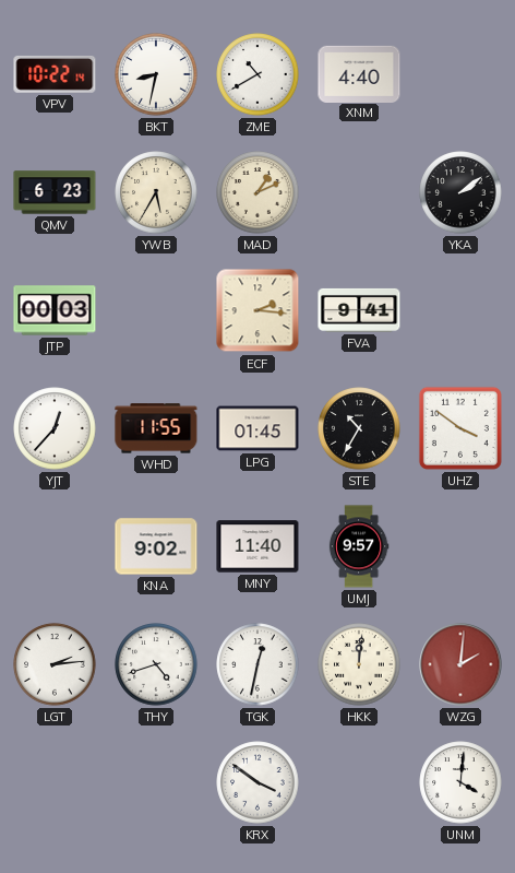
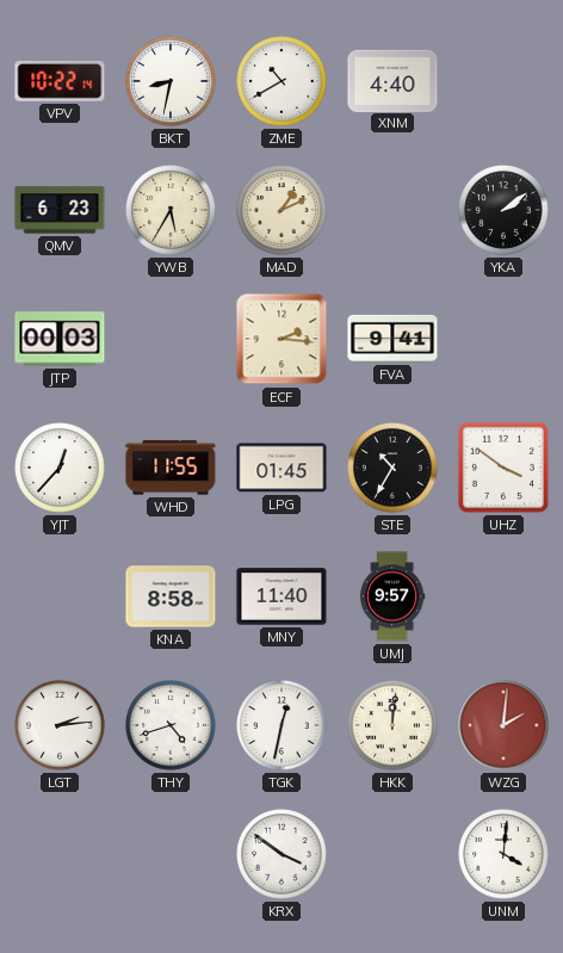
KNA: 9:02 -> 8:58
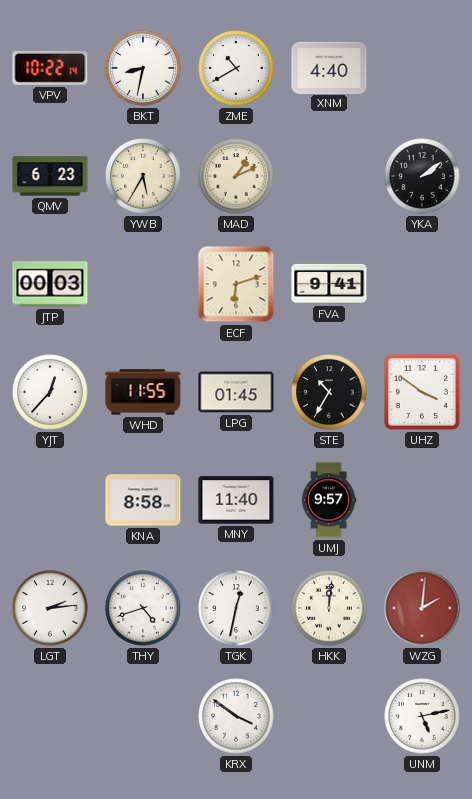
ECF: 2:16 -> 6:12
UNM: 4:01 -> 5:13
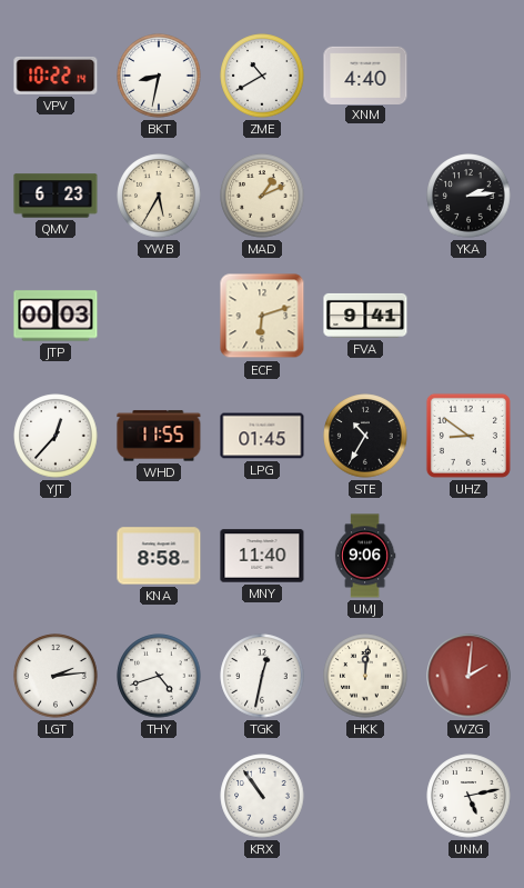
YKA: 2:09 -> 2:14
UHZ: 3:51 -> 8:51
UMJ: 9:57 -> 9:06
KRX: 3:51 -> 10:54
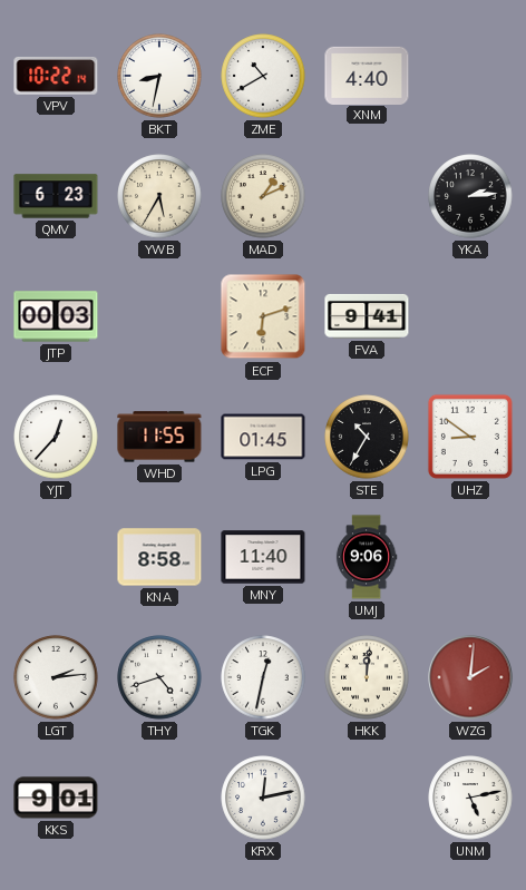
KKS: none -> 9:01
KRX: 10:54 -> 12:13
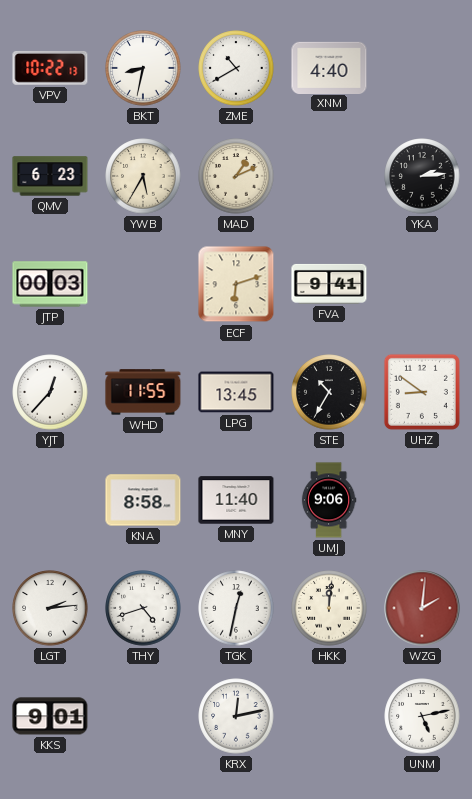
VPV: 10:22:14 -> 10:22:13
LPG: 01:45 -> 13:45
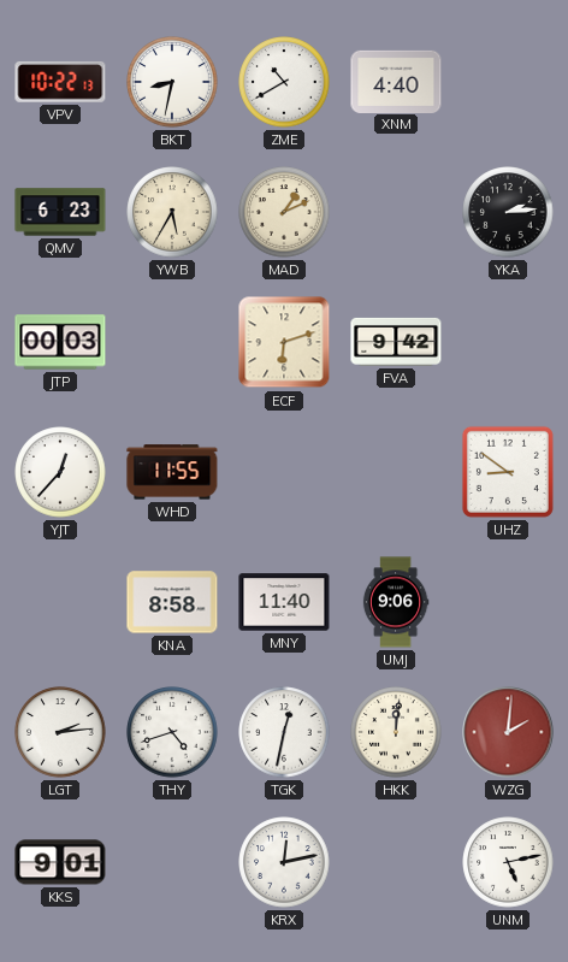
FVA: 9:41 -> 9:42
LPG: 13:45 -> none
STE: 10:35 -> none
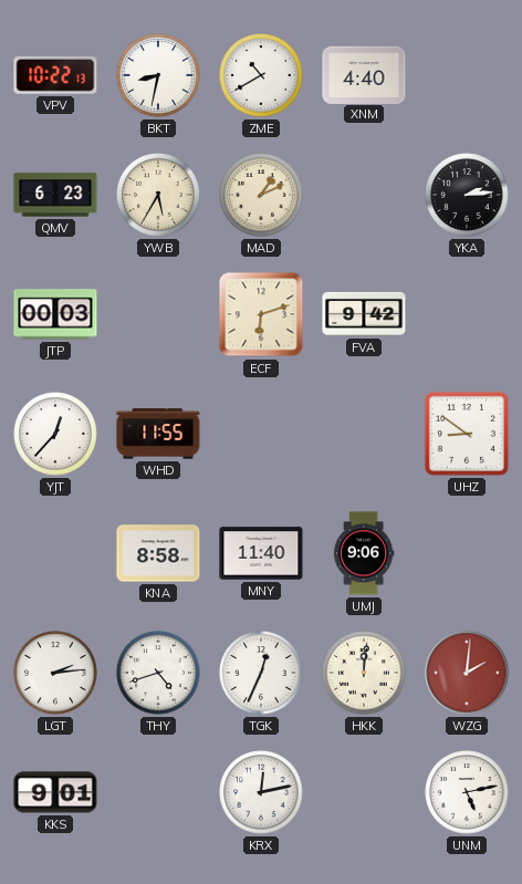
TGK: 12:32 -> 12:34
